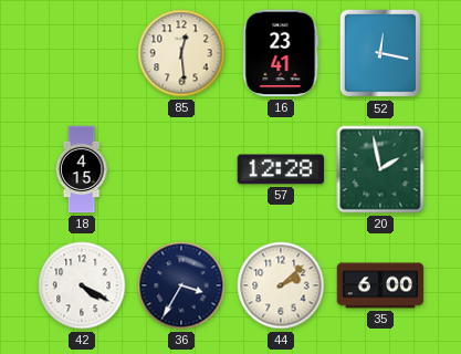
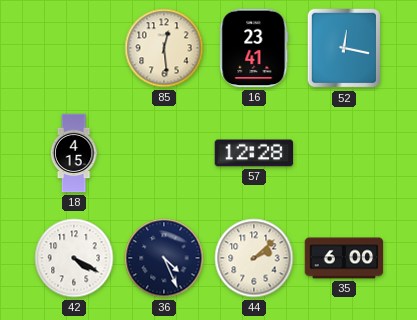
20: 1:58 -> none
36: 3:35 -> 4:26
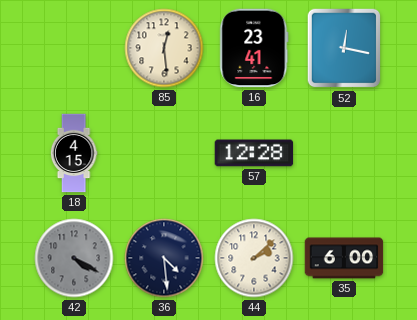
42 dial: white -> grey
36: 4:26 -> 4:29
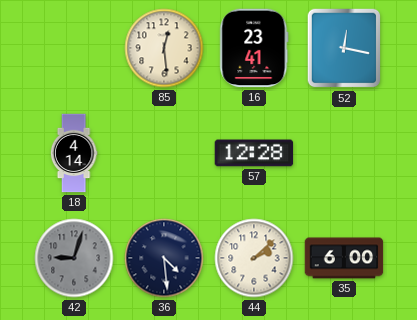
18: 4:15 -> 4:14
42: 4:20 -> 9:03
